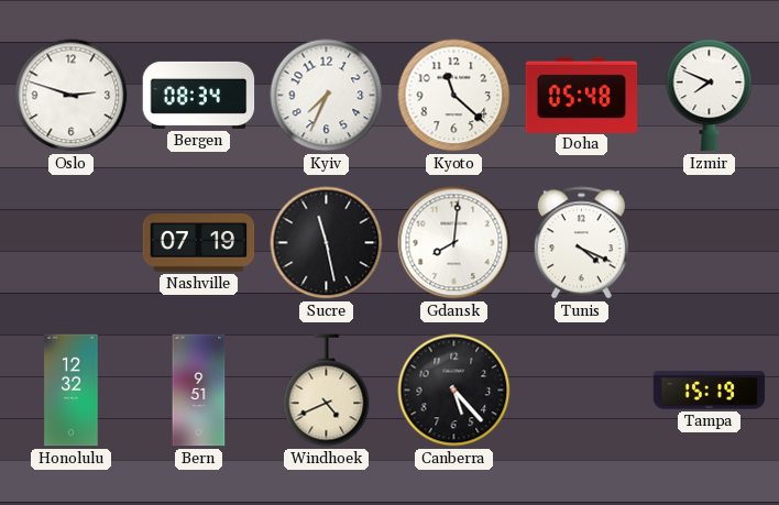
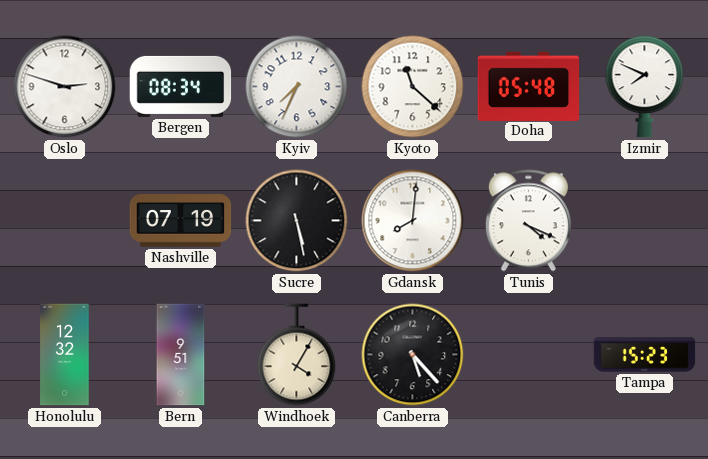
Sucre: 11:28 -> 5:28
Windhoek: 4:41 -> 4:05
Tampa: 15:19 -> 15:23
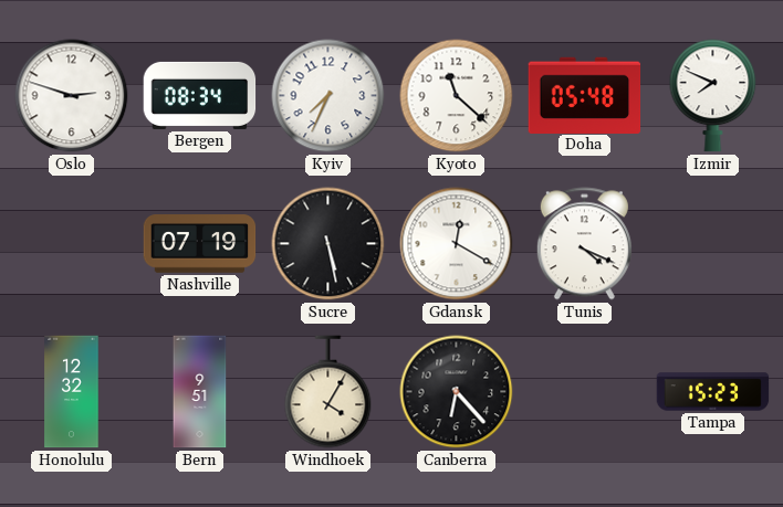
Gdansk: 8:01 -> 12:20
Canberra: 5:23 -> 6:23
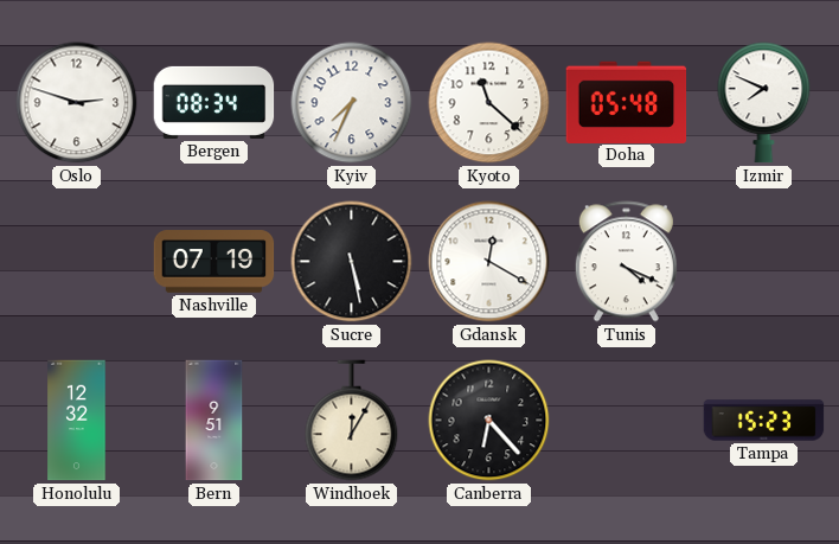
Windhoek: 4:05 -> 12:05
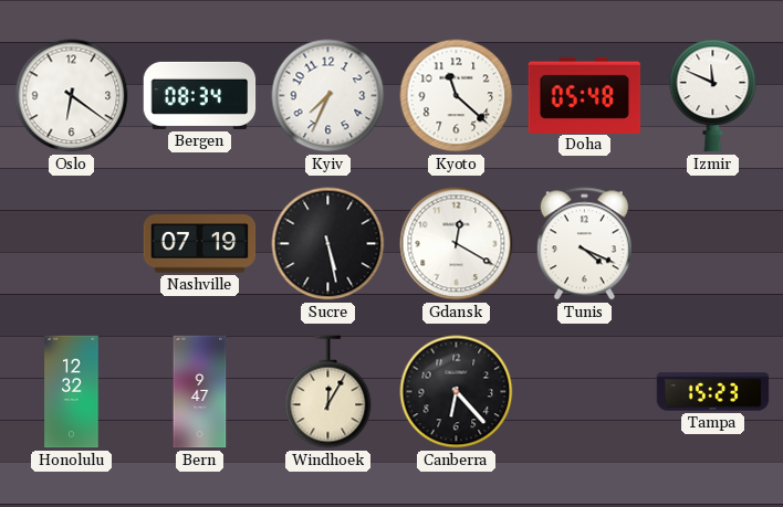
Oslo: 2:48 -> 6:21
Izmir: 7:49 -> 11:49
Bern: 9:51 -> 9:47
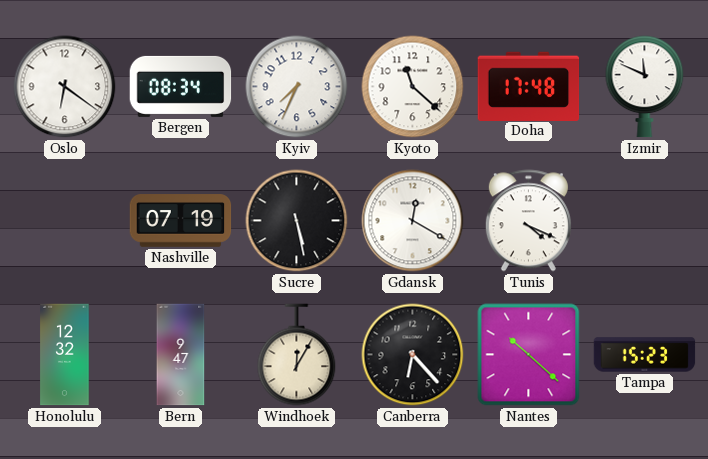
Doha: 05:48 -> 17:48
Nantes: none -> 10:22
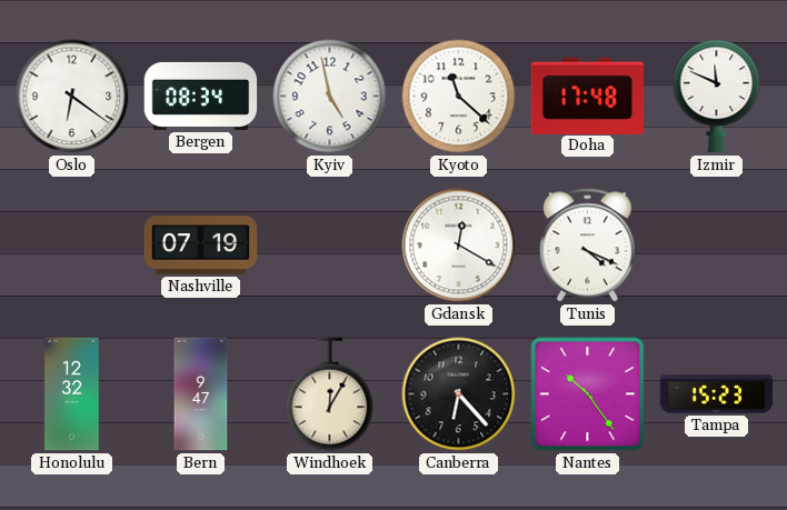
Kyiv: 7:34 -> 4:58
Sucre: 5:28 -> none
Nantes: 10:22 -> 10:24
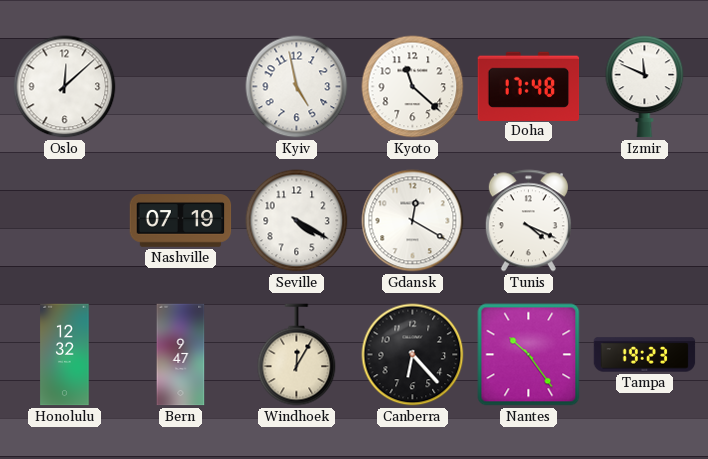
Oslo: 6:21 -> 12:08
Bergen: 08:34 -> none
Seville: none -> 4:20
Tampa: 15:23 -> 19:23
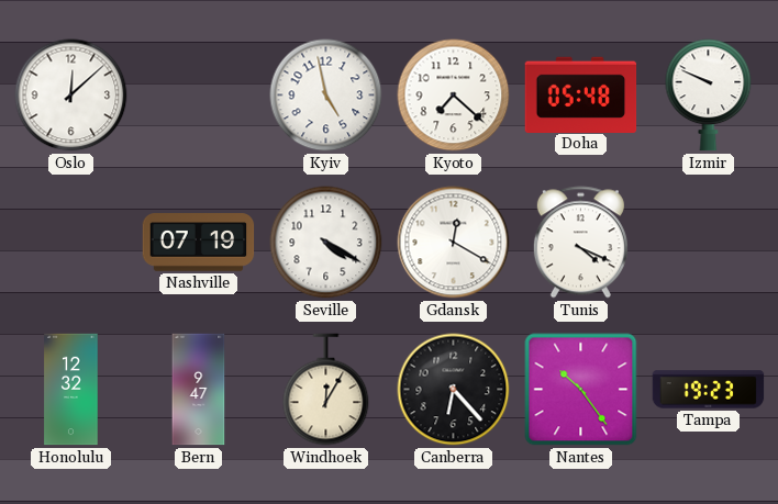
Kyoto: 11:22 -> 7:22
Doha: 17:48 -> 05:48
Izmir: 11:49 -> 9:49
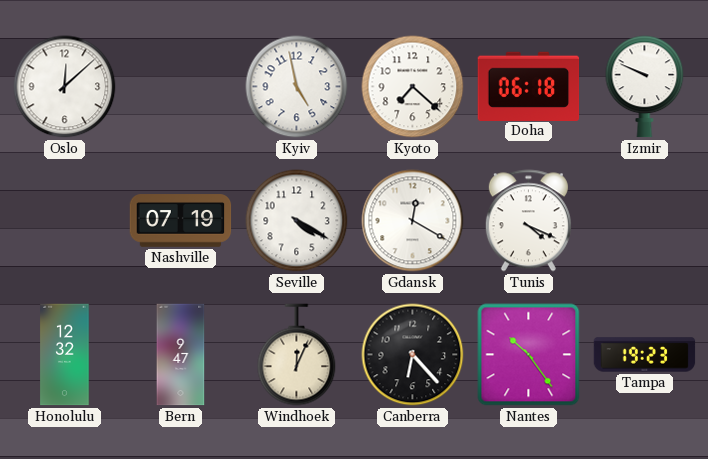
Doha: 05:48 -> 06:18
Windhoek: 12:05 -> 12:04
